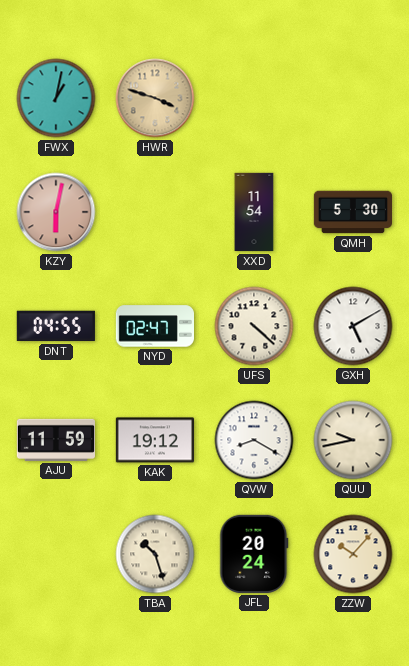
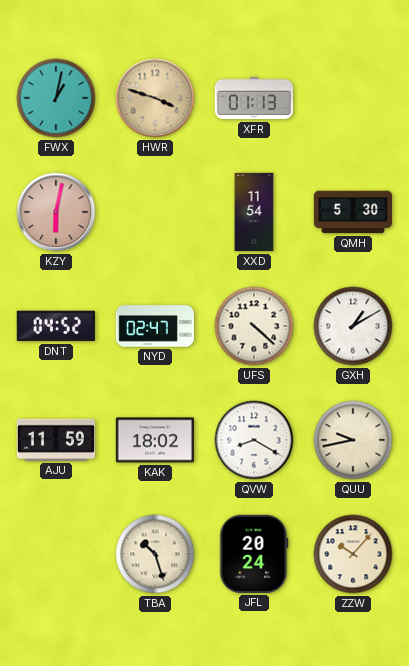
XFR: none -> 01:13
DNT: 04:55 -> 04:52
GXH: 5:10 -> 1:10
KAK: 19:12 -> 18:02
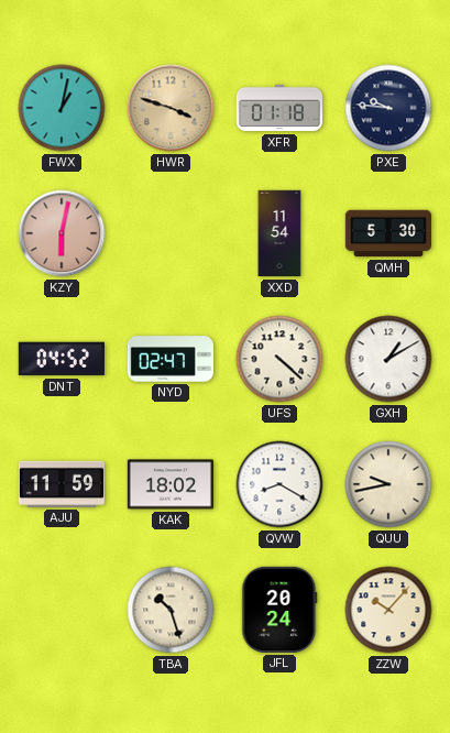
XFR: 01:13 -> 01:18
PXE: none -> 9:46
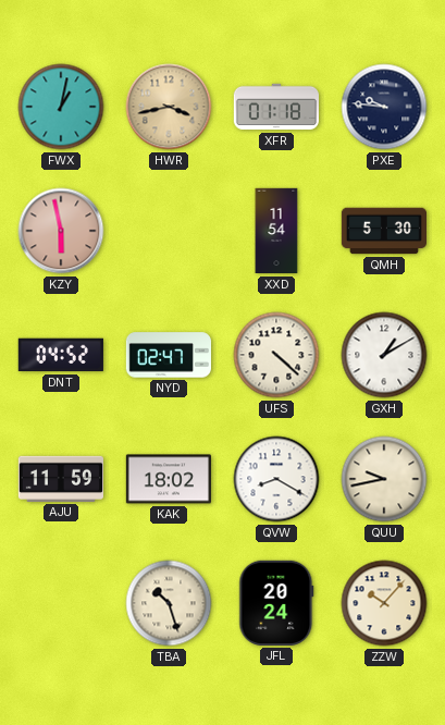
HWR: 3:48 -> 3:43
KZY: 6:02 -> 5:58
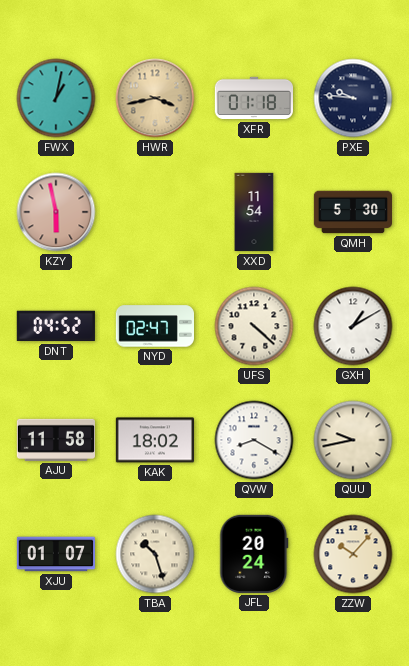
AJU: 11:59 -> 11:58
XJU: none -> 01:07
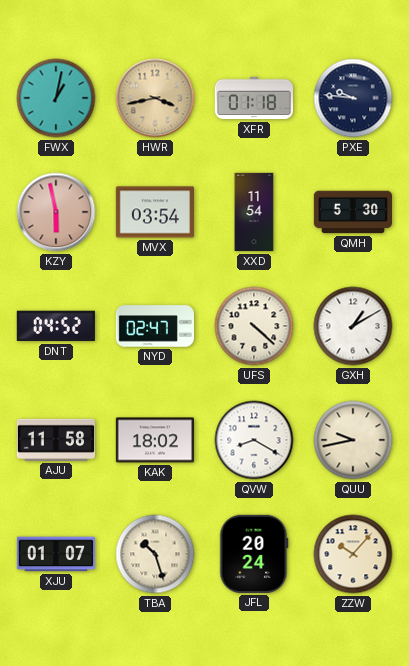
MVX: none -> 03:54
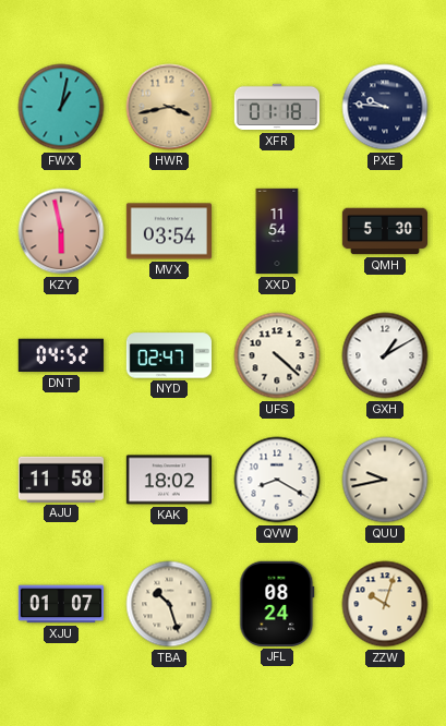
JFL: 20:24 -> 08:24
ZZW: 10:07 -> 10:03
